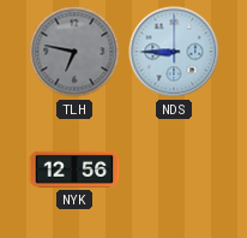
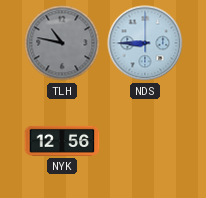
TLH: 6:47 -> 10:47
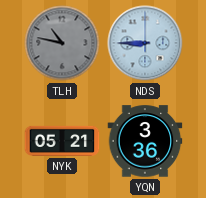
NYK: 12:56 -> 05:21
YQN: none -> 3:36
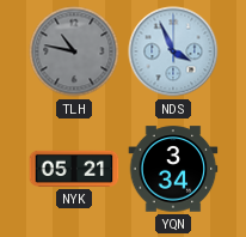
NDS: 8:45 -> 3:56
YQN: 3:36 -> 3:34
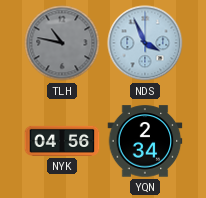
NYK: 05:21 -> 04:56
YQN: 3:34 -> 2:34
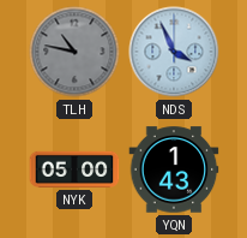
NYK: 04:56 -> 05:00
YQN: 2:34 -> 1:43
